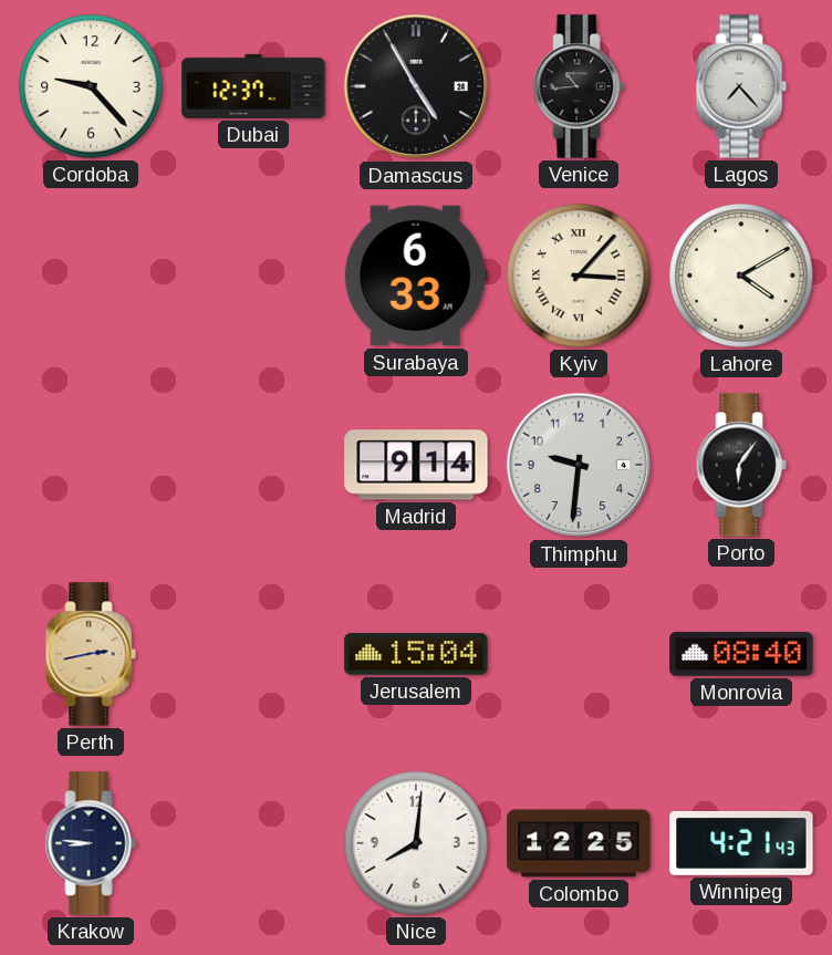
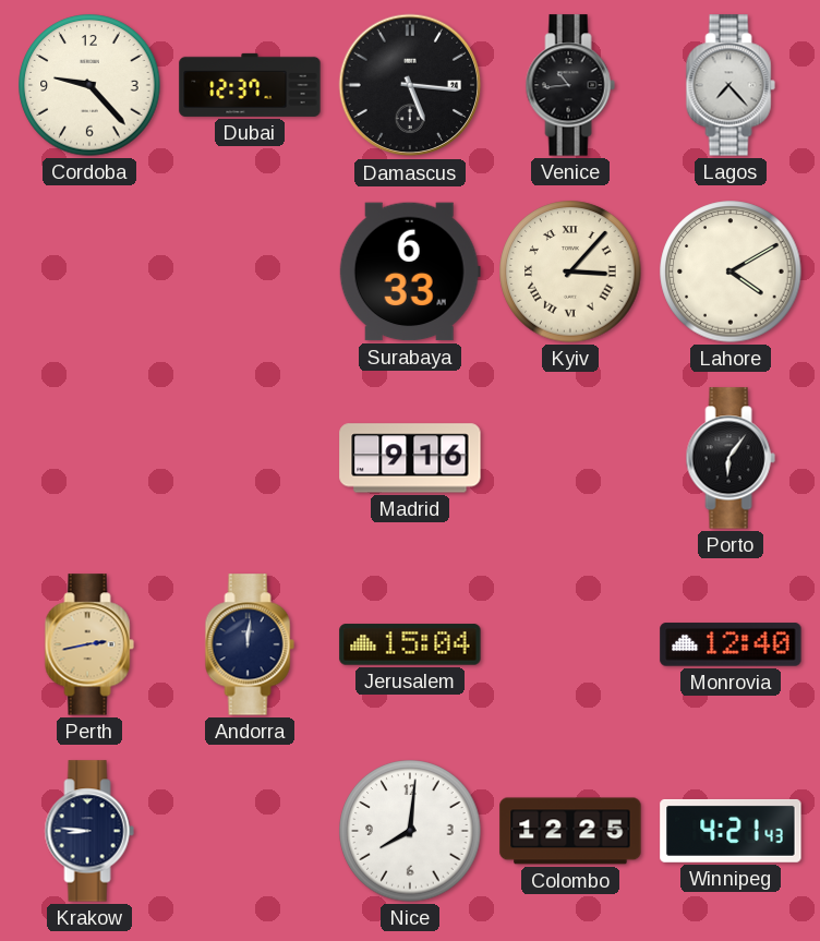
Damascus: 4:55 -> 5:16
Madrid: 9:14 -> 9:16
Thimphu: 9:31 -> none
Andorra: none -> 12:01
Monrovia: 08:40 -> 12:40
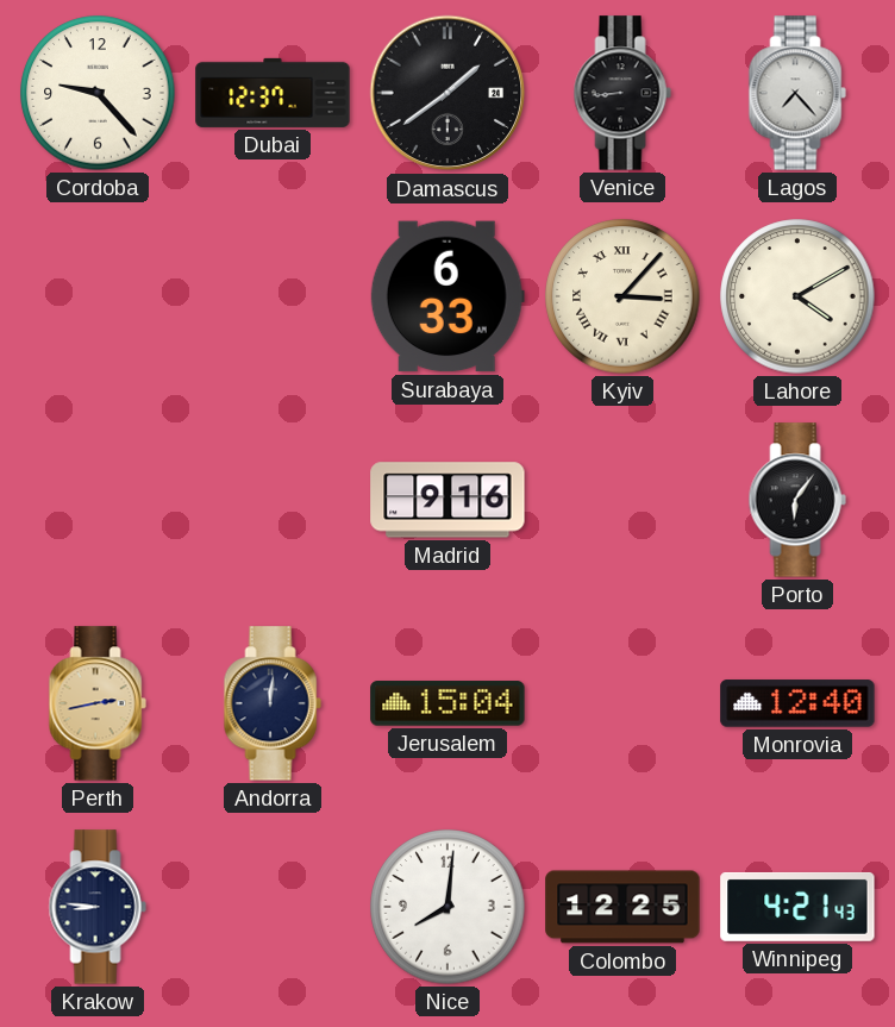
Damascus: 5:16 -> 1:39
Venice: 10:44 -> 8:44
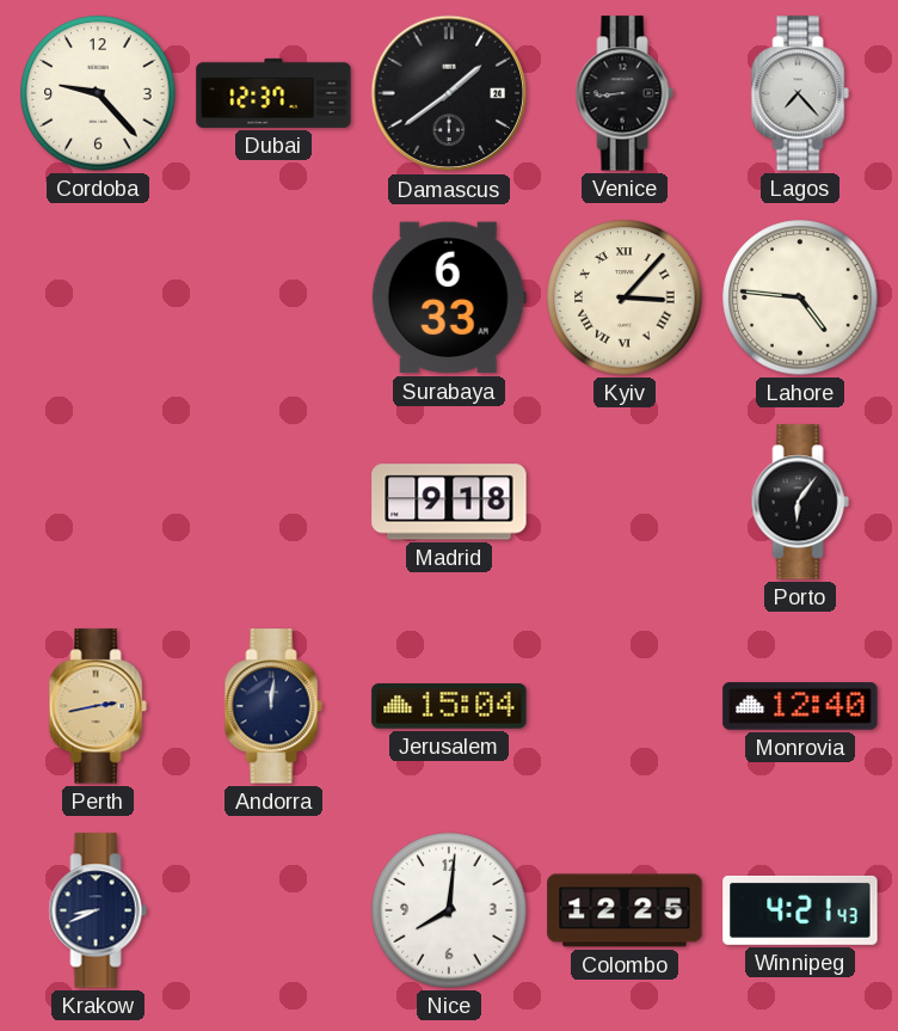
Lahore: 4:10 -> 4:46
Madrid: 9:16 -> 9:18
Krakow: 8:46 -> 8:41
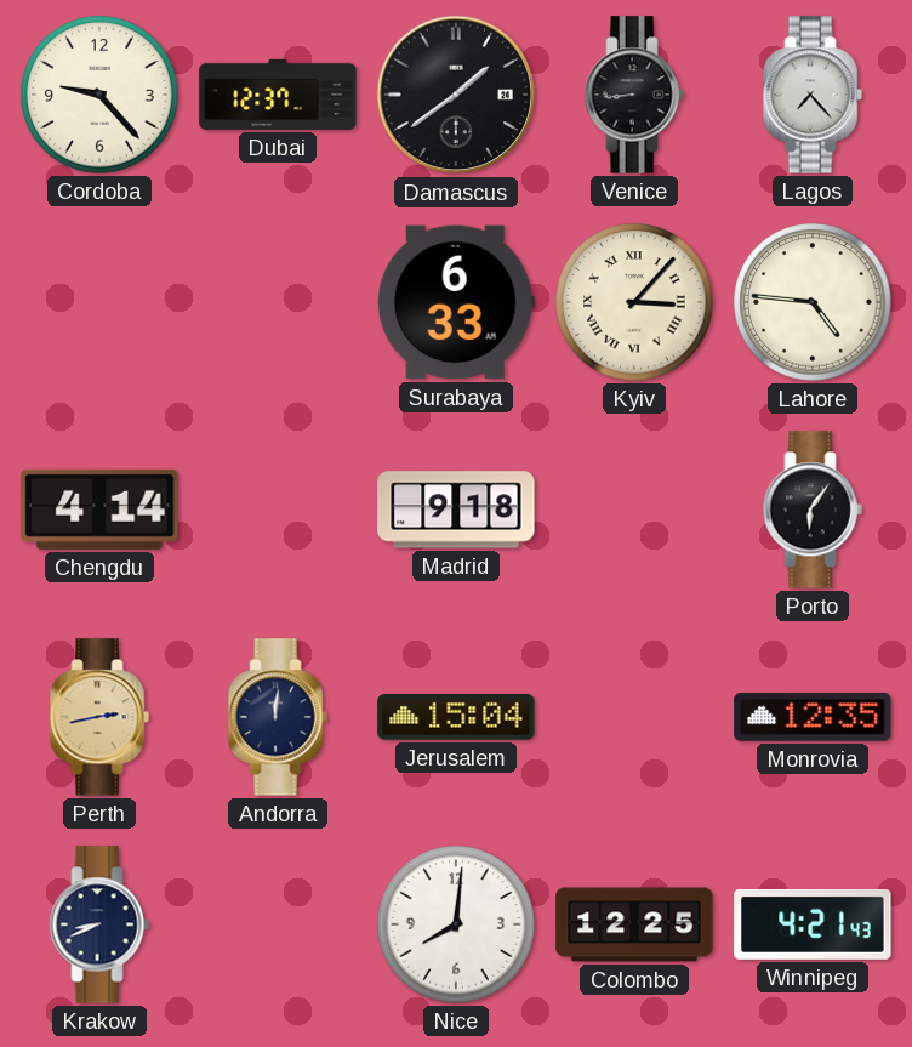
Chengdu: none -> 4:14
Monrovia: 12:40 -> 12:35
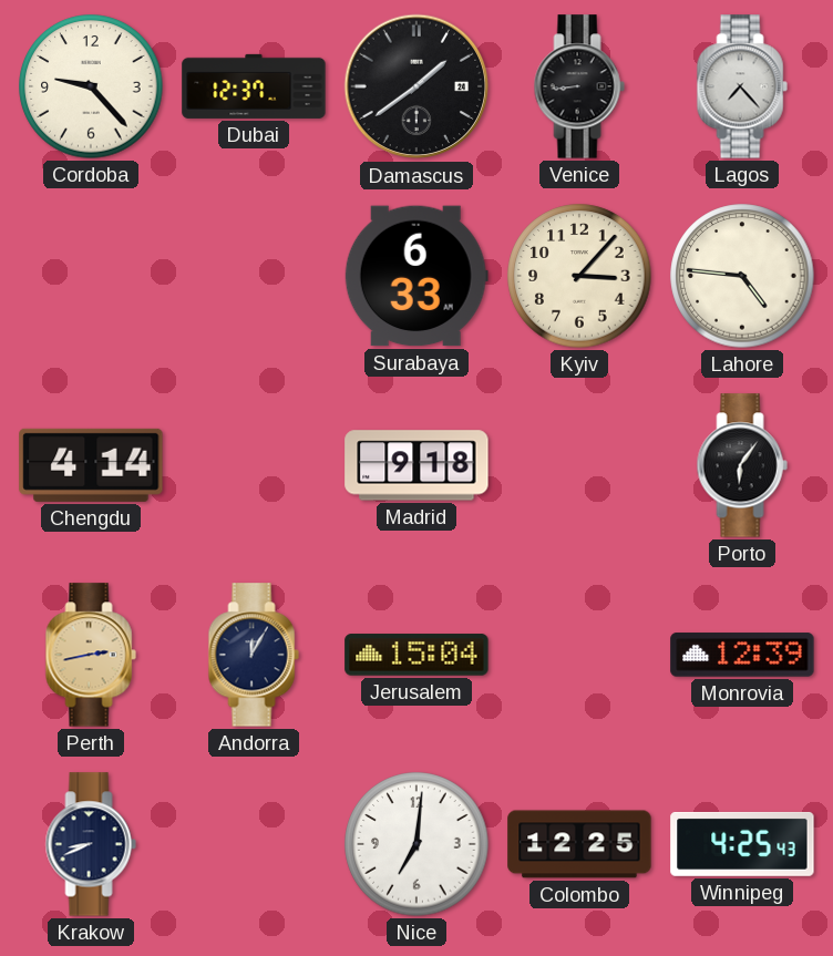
Kyiv numerals: Roman -> Arabic
Andorra: 12:01 -> 12:05
Monrovia: 12:35 -> 12:39
Nice: 8:01 -> 7:01
Winnipeg: 4:21 -> 4:25
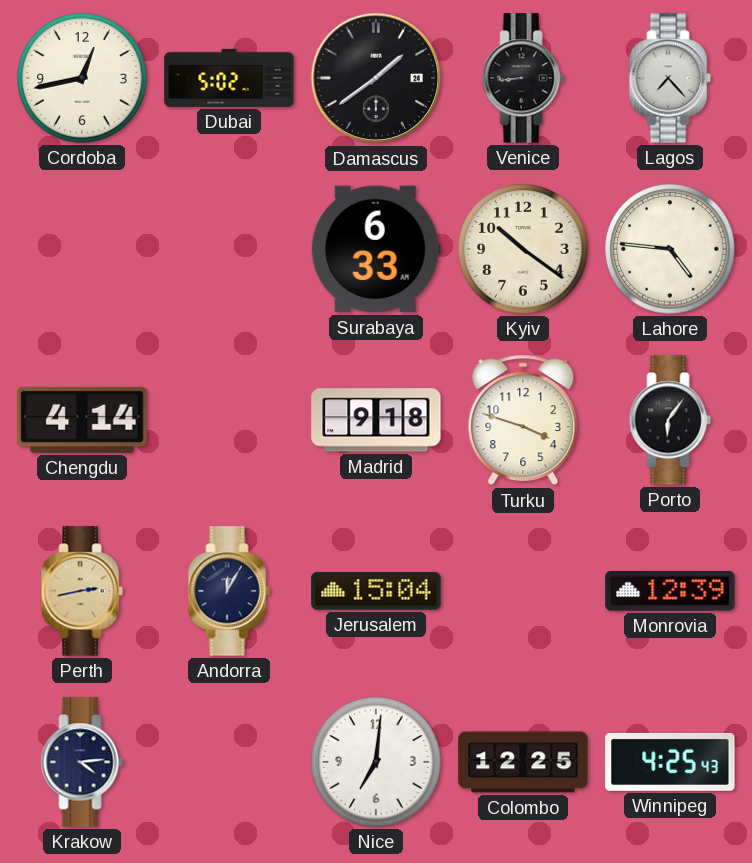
Cordoba: 9:23 -> 12:43
Dubai: 12:37 -> 5:02
Kyiv: 3:07 -> 10:21
Turku: none -> 3:48
Krakow: 8:41 -> 4:14
